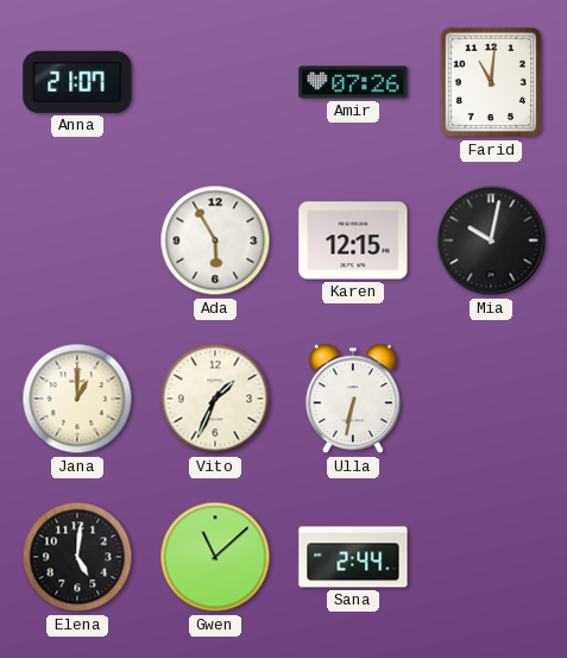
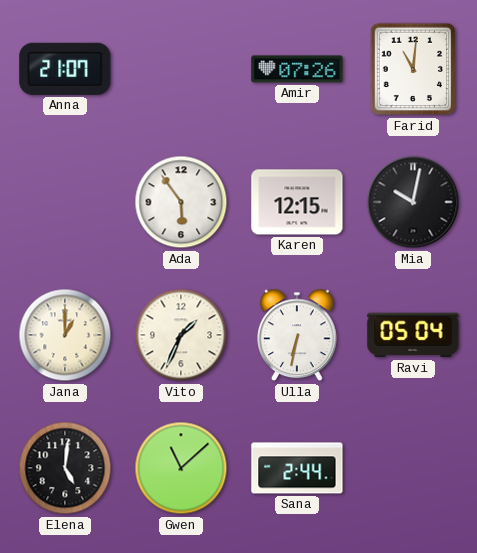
Ada: 5:55 -> 5:54
Ravi: none -> 05:04
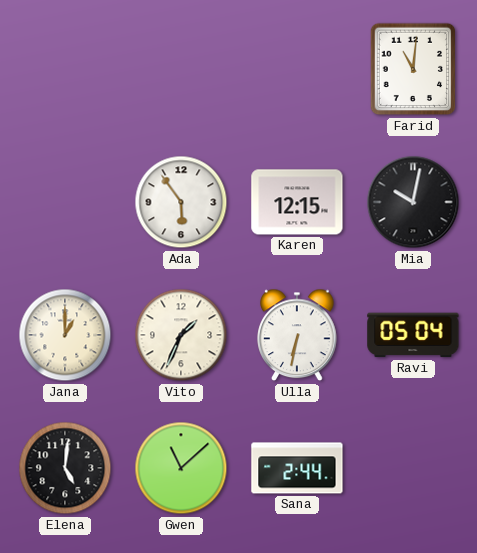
Anna: 21:07 -> none
Amir: 07:26 -> none
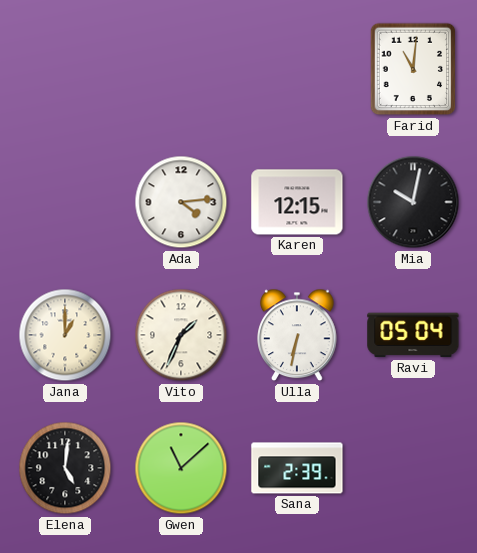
Ada: 5:54 -> 4:14
Sana: 2:44 -> 2:39
